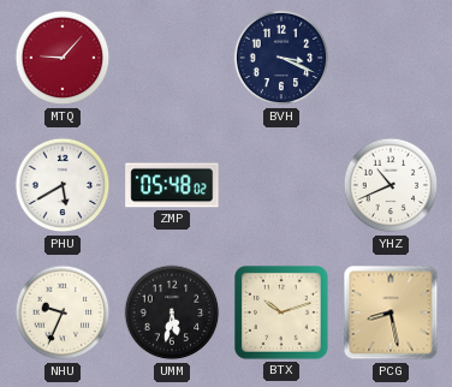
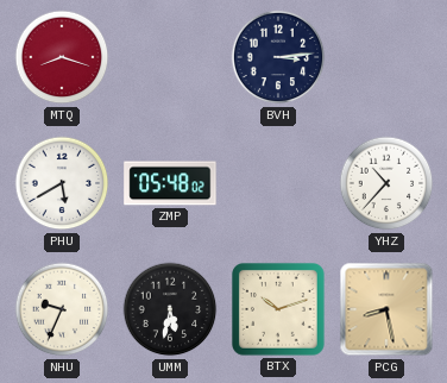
MTQ: 9:07 -> 8:18
BVH: 3:19 -> 3:14
YHZ: 10:41 -> 10:37
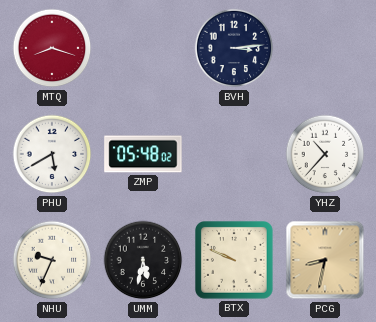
BTX: 10:12 -> 9:49
PCG: 8:28 -> 8:32
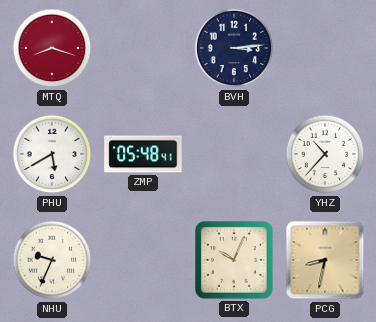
ZMP: 05:48:02 -> 05:48:41
UMM: 5:32 -> none
BTX: 9:49 -> 10:04
